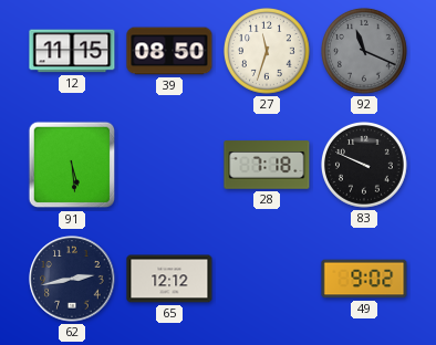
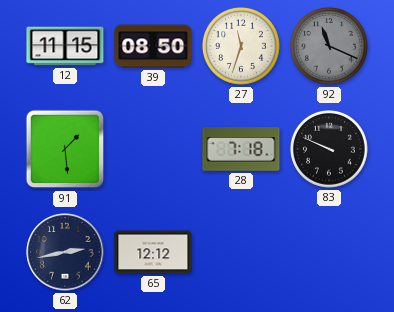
91: 5:29 -> 1:29
49: 9:02 -> none
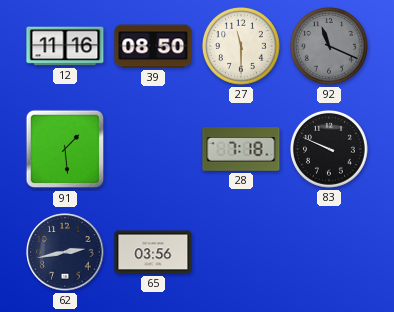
12: 11:15 -> 11:16
27: 11:33 -> 11:30
65: 12:12 -> 03:56
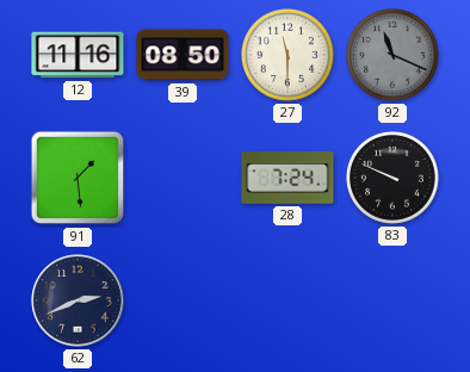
28: 7:18 -> 7:24
62: 2:43 -> 2:41
65: 03:56 -> none
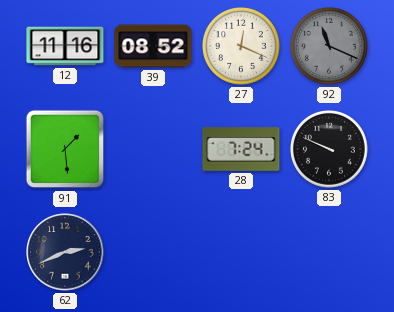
39: 08:50 -> 08:52
27: 11:30 -> 12:19
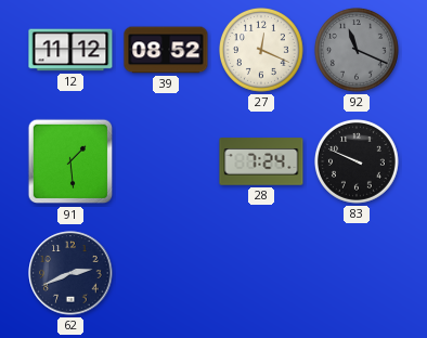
12: 11:16 -> 11:12
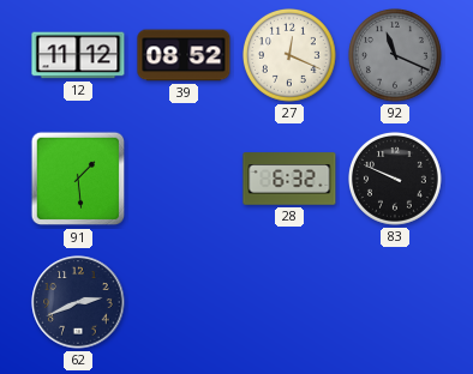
28: 7:24 -> 6:32
